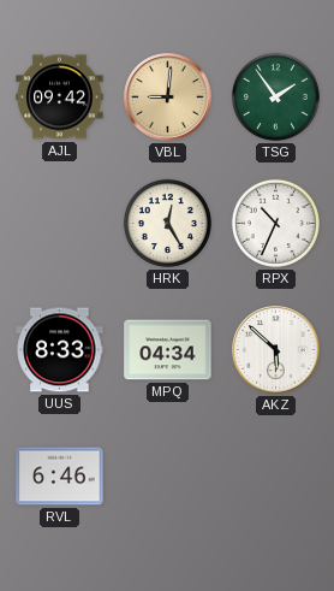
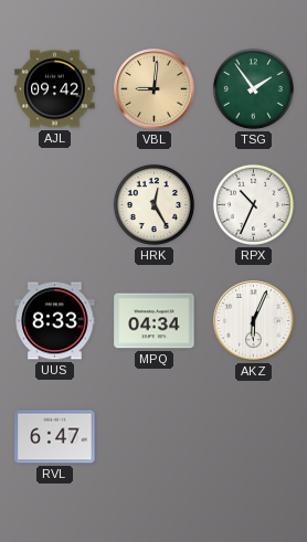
AKZ: 5:52 -> 6:04
RVL: 6:46 -> 6:47
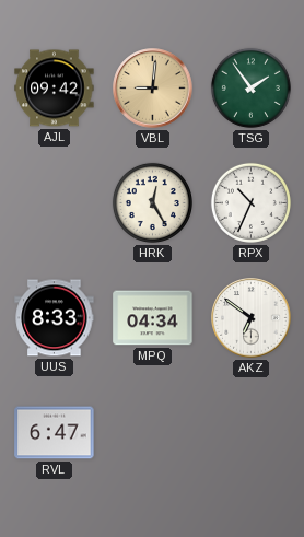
AKZ: 6:04 -> 6:51
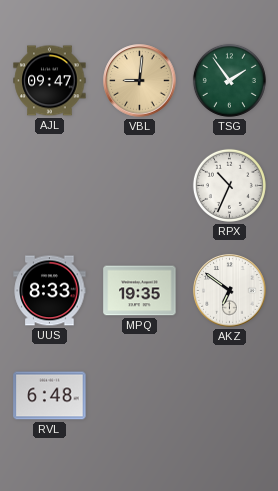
AJL: 09:42 -> 09:47
HRK: 12:25 -> none
MPQ: 04:34 -> 19:35
RVL: 6:47 -> 6:48
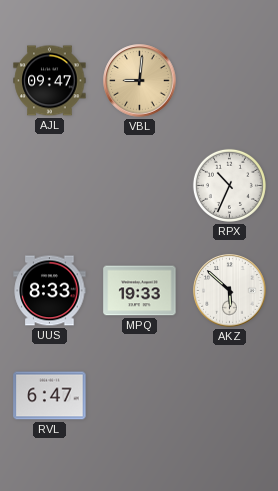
TSG: 1:54 -> none
MPQ: 19:35 -> 19:33
AKZ: 6:51 -> 5:52
RVL: 6:48 -> 6:47
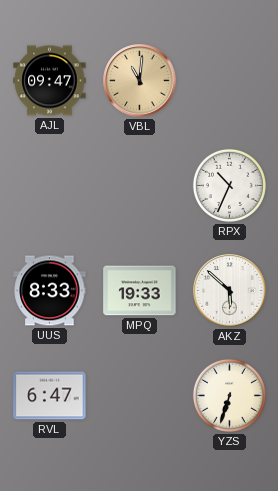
VBL: 9:01 -> 11:01
YZS: none -> 6:33
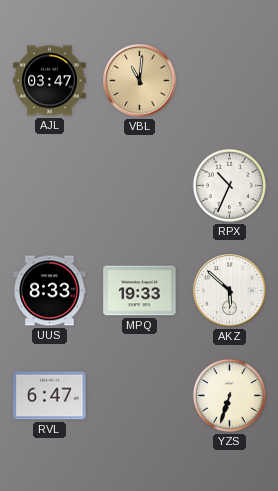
AJL: 09:47 -> 03:47
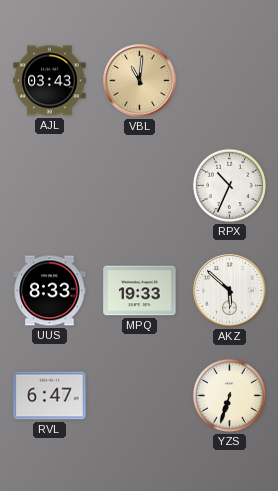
AJL: 03:47 -> 03:43
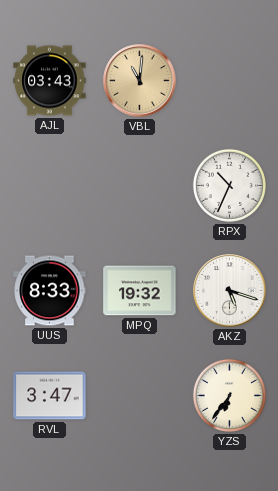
MPQ: 19:33 -> 19:32
AKZ: 5:52 -> 5:18
RVL: 6:47 -> 3:47
YZS: 6:33 -> 6:36
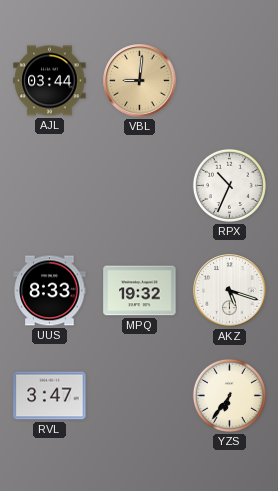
AJL: 03:43 -> 03:44
VBL: 11:01 -> 9:01
